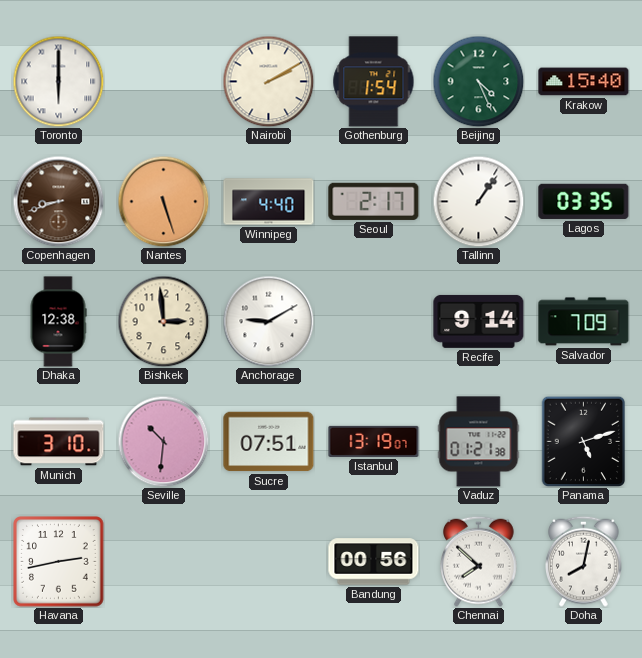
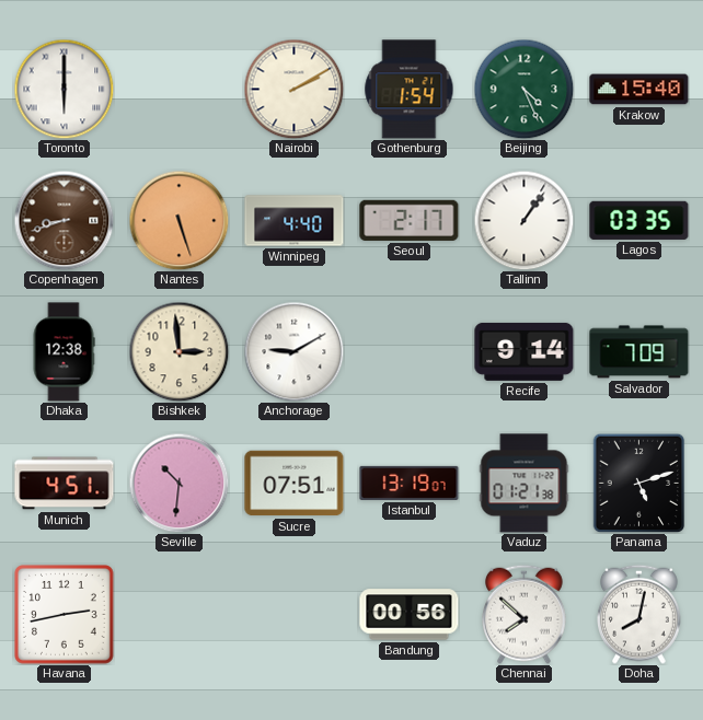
Munich: 3:10 -> 4:51
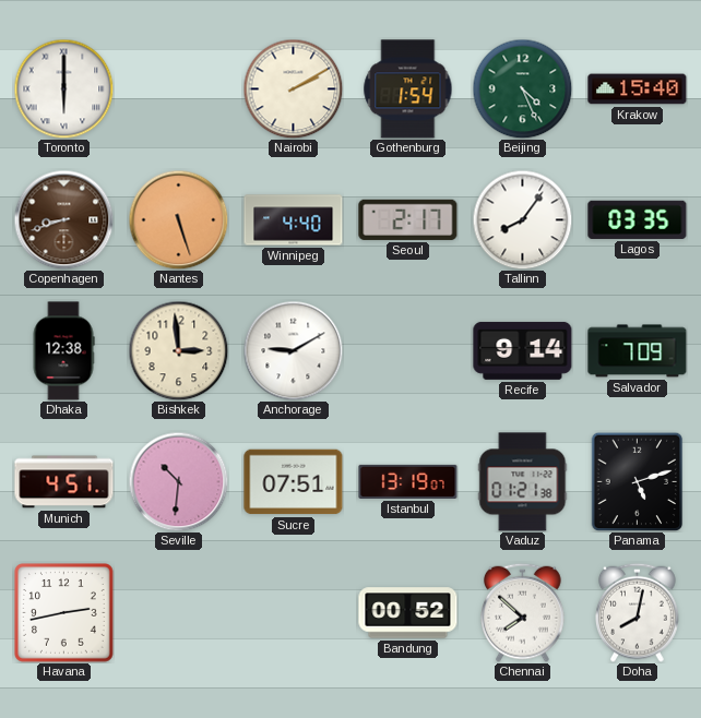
Tallinn: 1:06 -> 8:06
Bandung: 00:56 -> 00:52
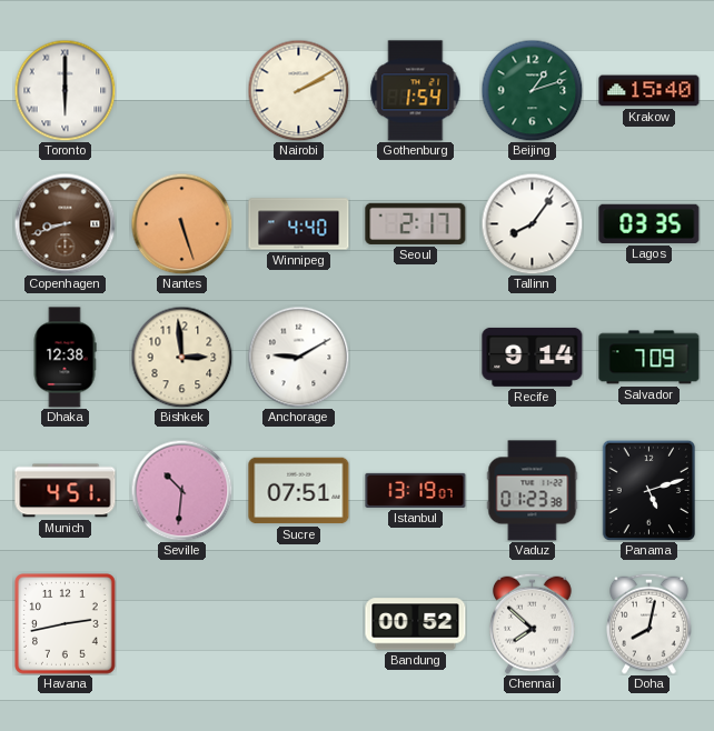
Beijing: 4:26 -> 1:12
Vaduz: 01:21 -> 01:23
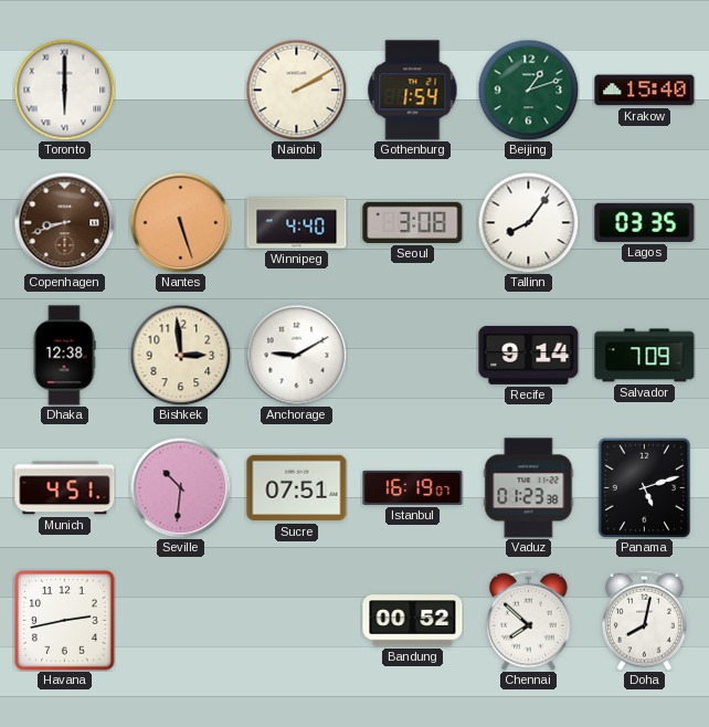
Seoul: 2:17 -> 3:08
Istanbul: 13:19 -> 16:19
